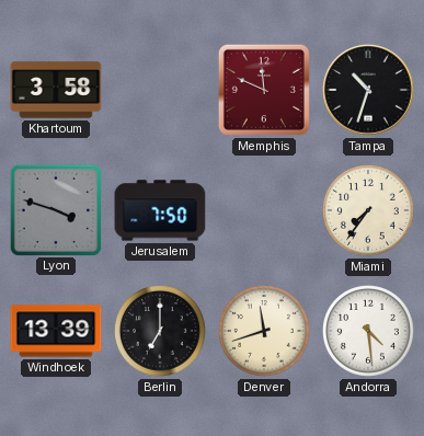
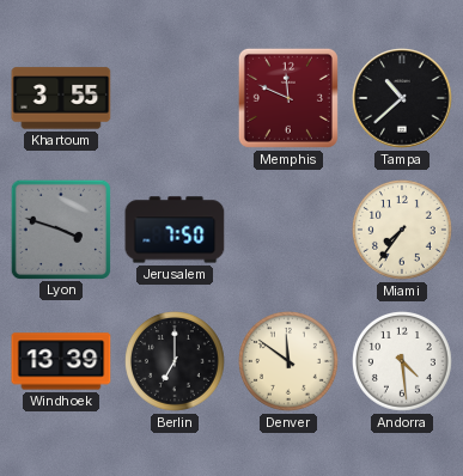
Khartoum: 3:58 -> 3:55
Tampa: 10:33 -> 10:38
Denver: 11:42 -> 11:51
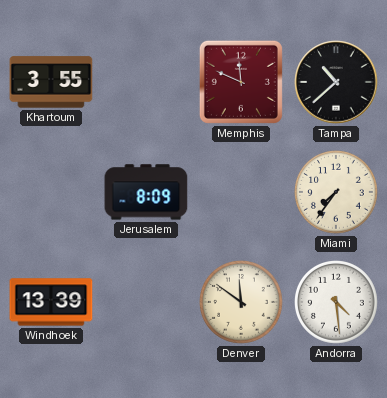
Lyon: 3:48 -> none
Jerusalem: 7:50 -> 8:09
Berlin: 7:00 -> none
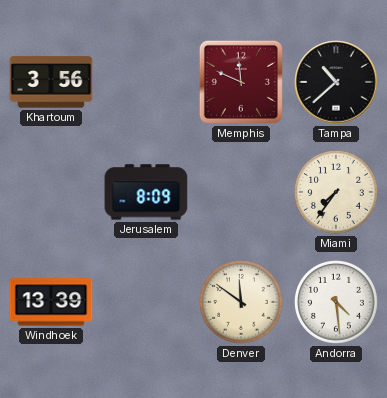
Khartoum: 3:55 -> 3:56
